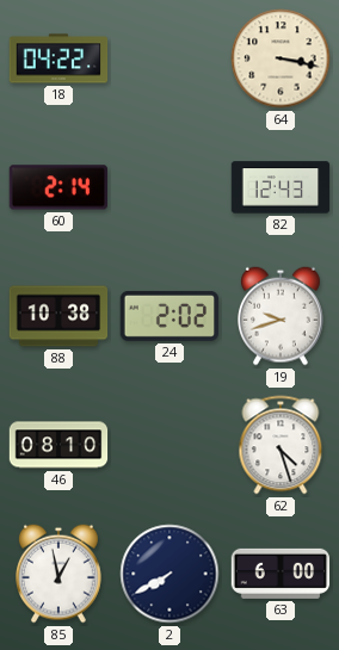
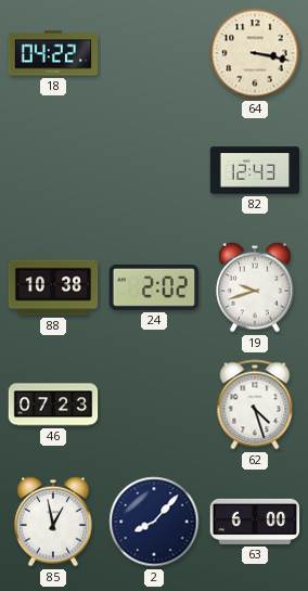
60: 2:14 -> none
46: 08:10 -> 07:23
2: 7:40 -> 8:07
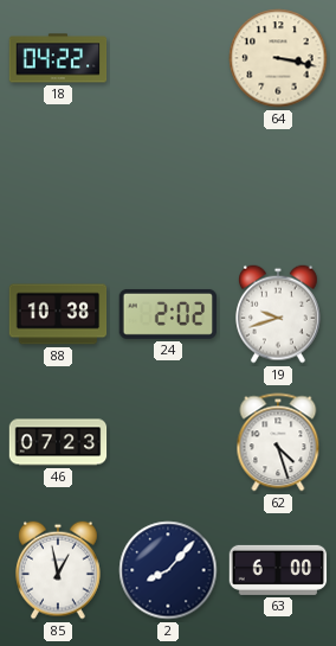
82: 12:43 -> none
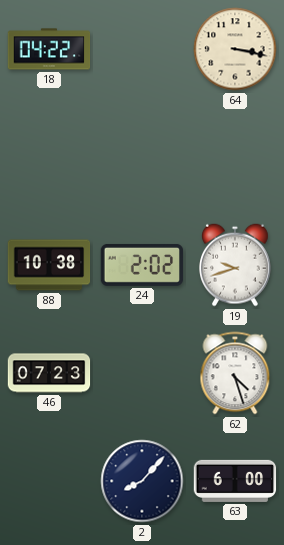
85: 12:58 -> none
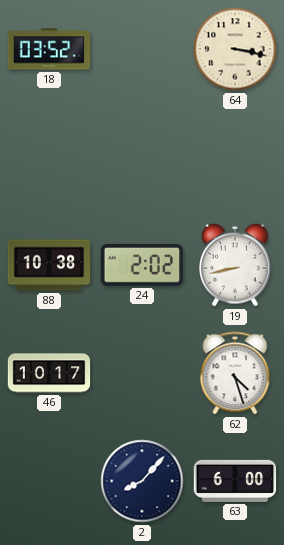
18: 04:22 -> 03:52
19: 9:42 -> 8:43
46: 07:23 -> 10:17
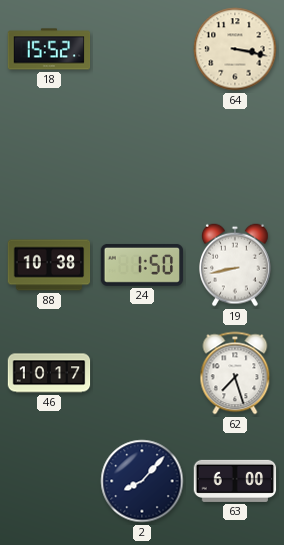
18: 03:52 -> 15:52
24: 2:02 -> 1:50
62: 4:27 -> 7:27
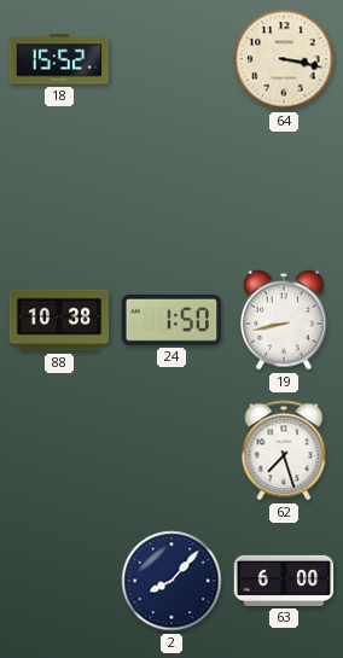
46: 10:17 -> none
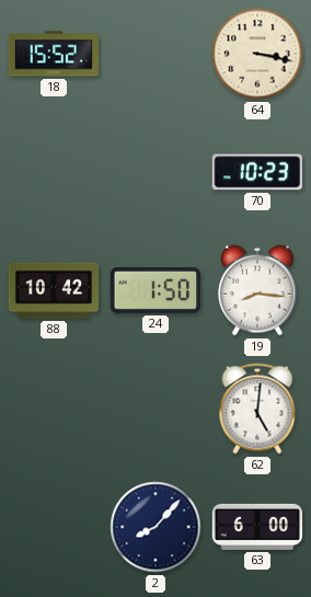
70: none -> 10:23
88: 10:38 -> 10:42
19: 8:43 -> 8:16
62: 7:27 -> 5:01
